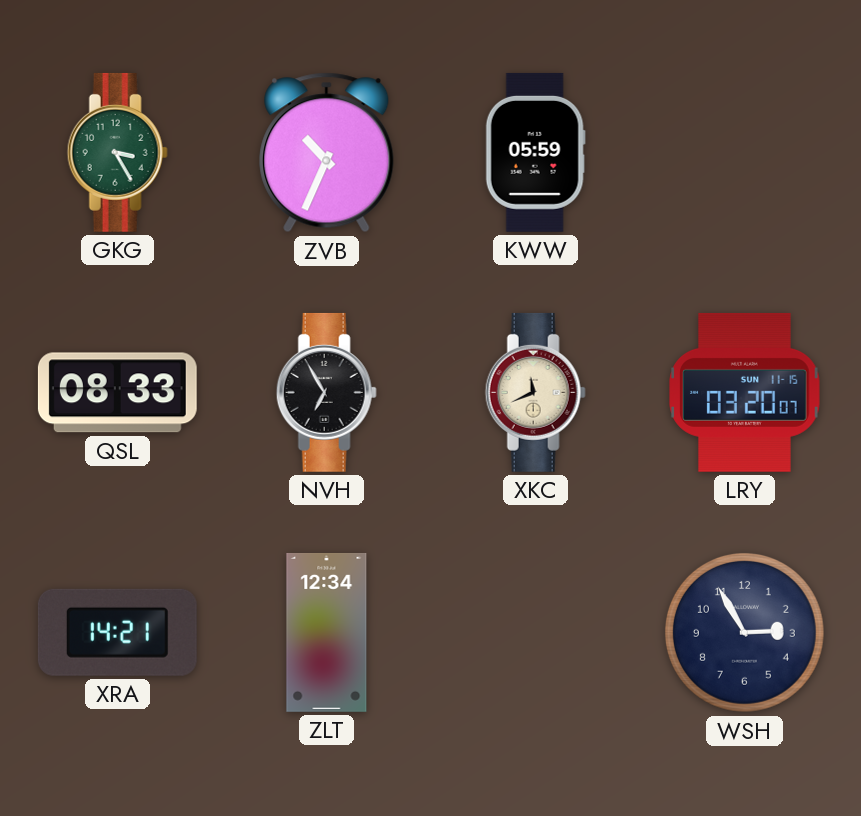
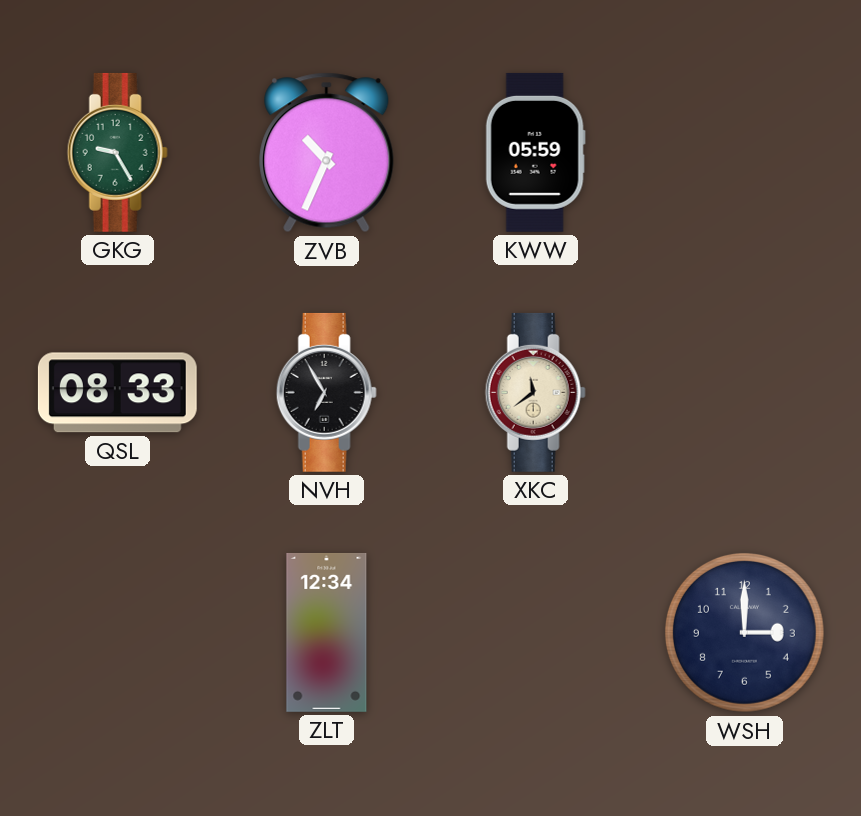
GKG: 3:25 -> 9:25
XKC: 11:41 -> 11:39
LRY: 03:20 -> none
XRA: 14:21 -> none
WSH: 2:55 -> 3:00
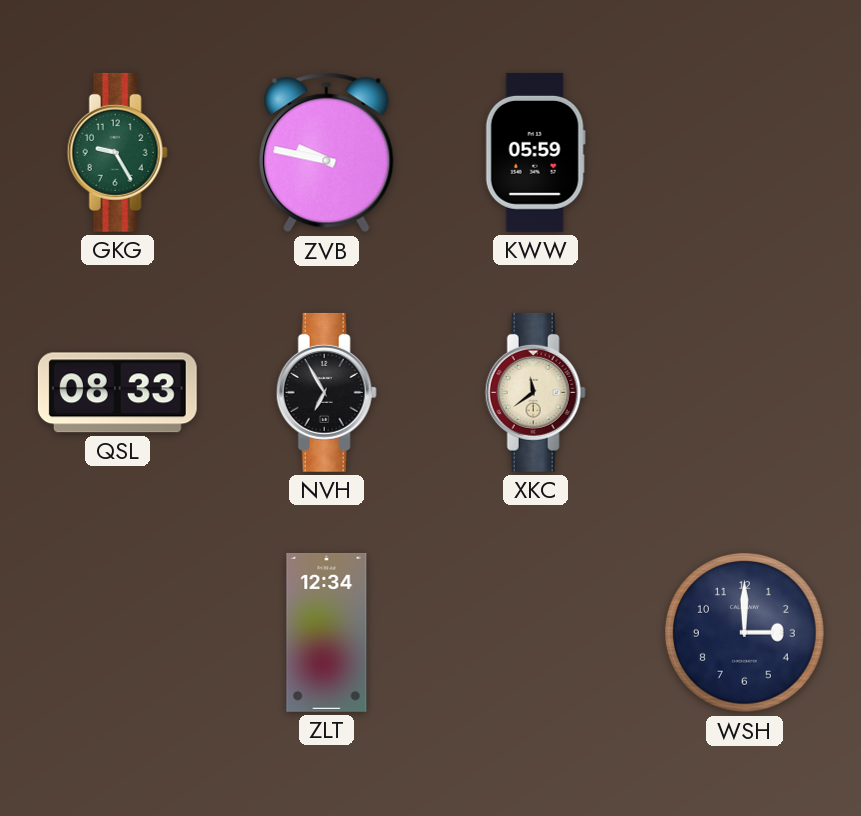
ZVB: 10:34 -> 9:47
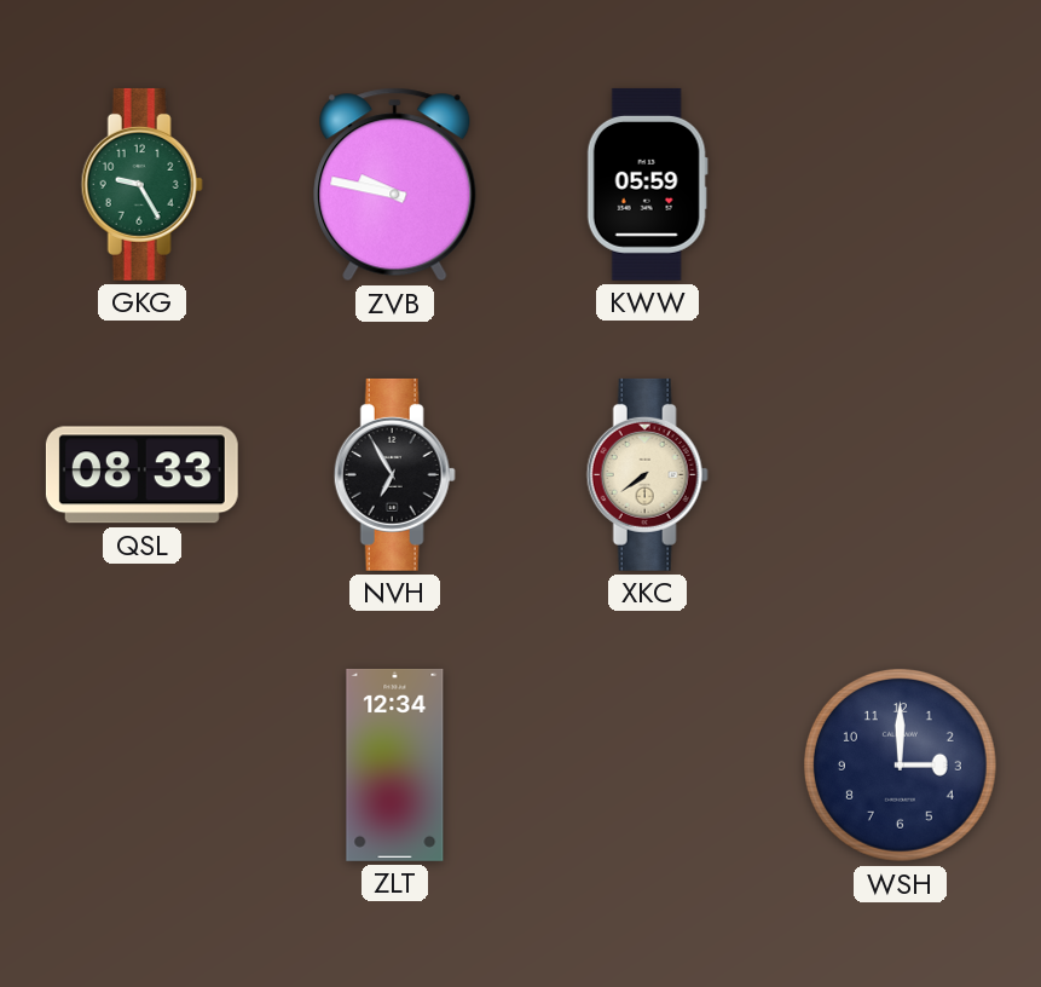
XKC: 11:39 -> 7:39
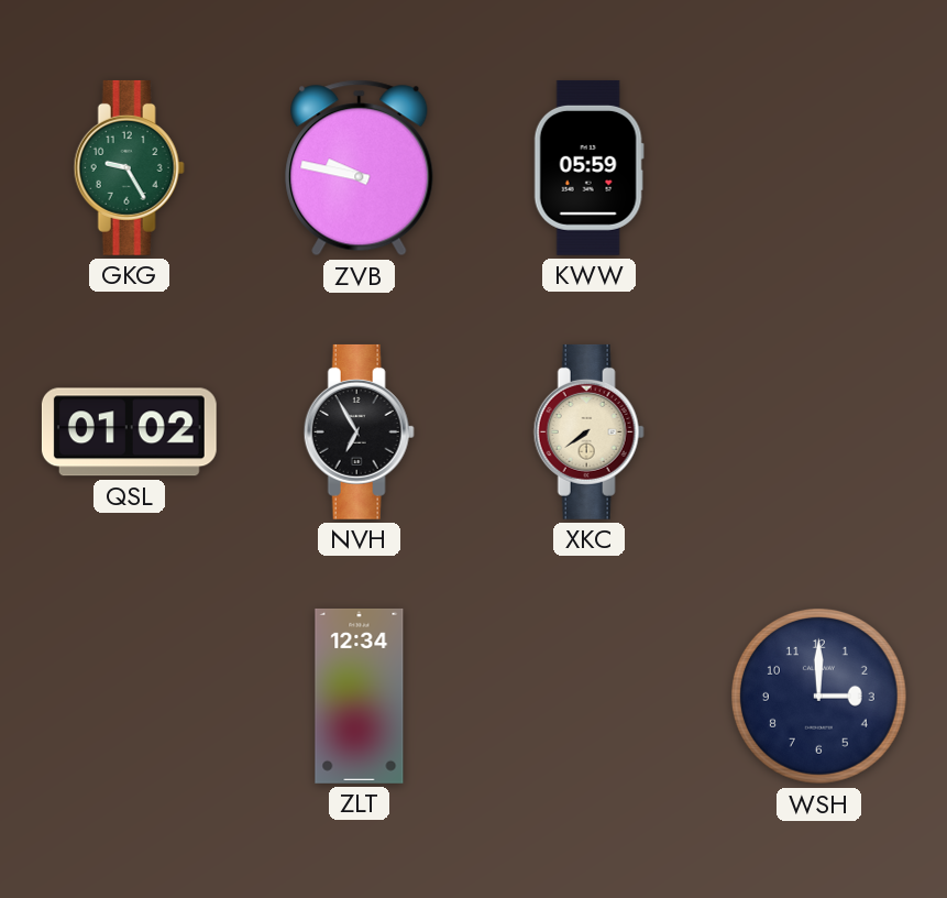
QSL: 08:33 -> 01:02
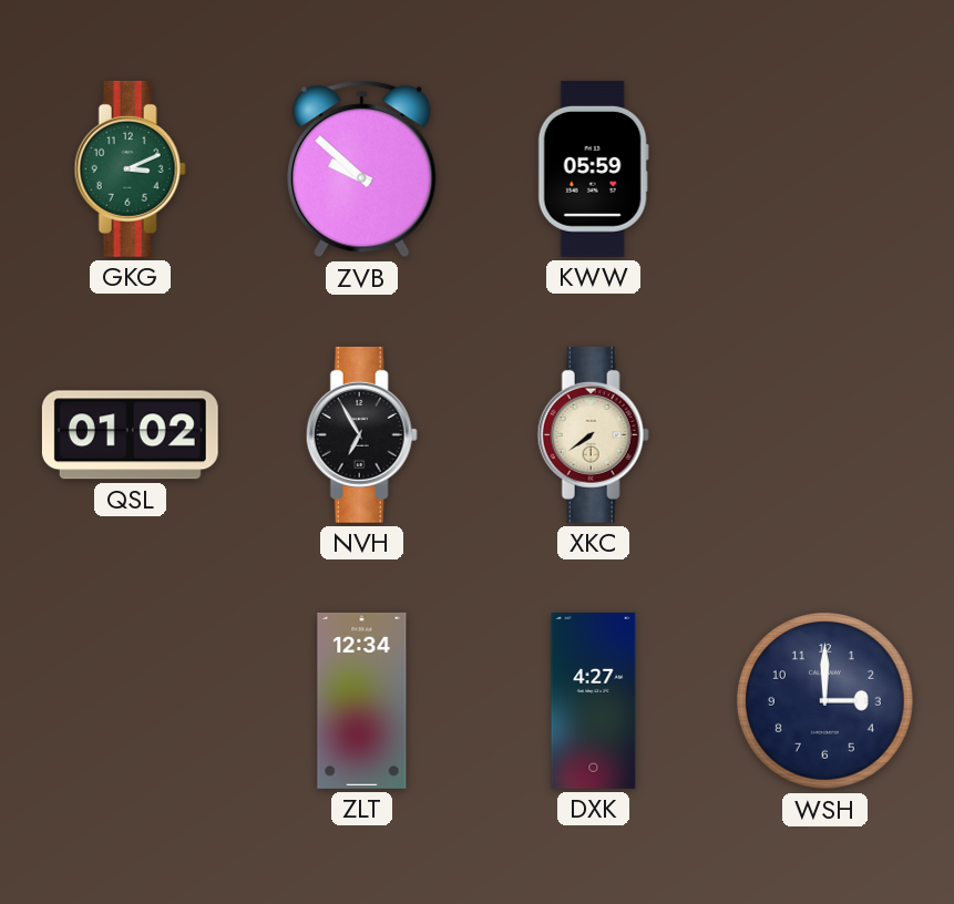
GKG: 9:25 -> 3:11
ZVB: 9:47 -> 9:52
DXK: none -> 4:27
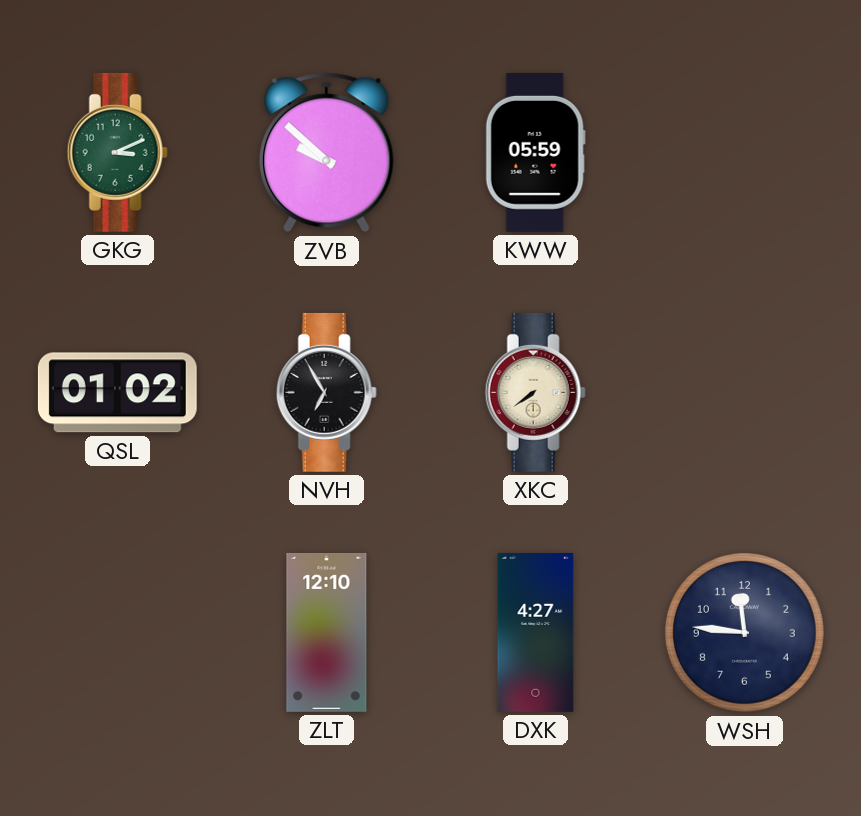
ZLT: 12:34 -> 12:10
WSH: 3:00 -> 11:46
